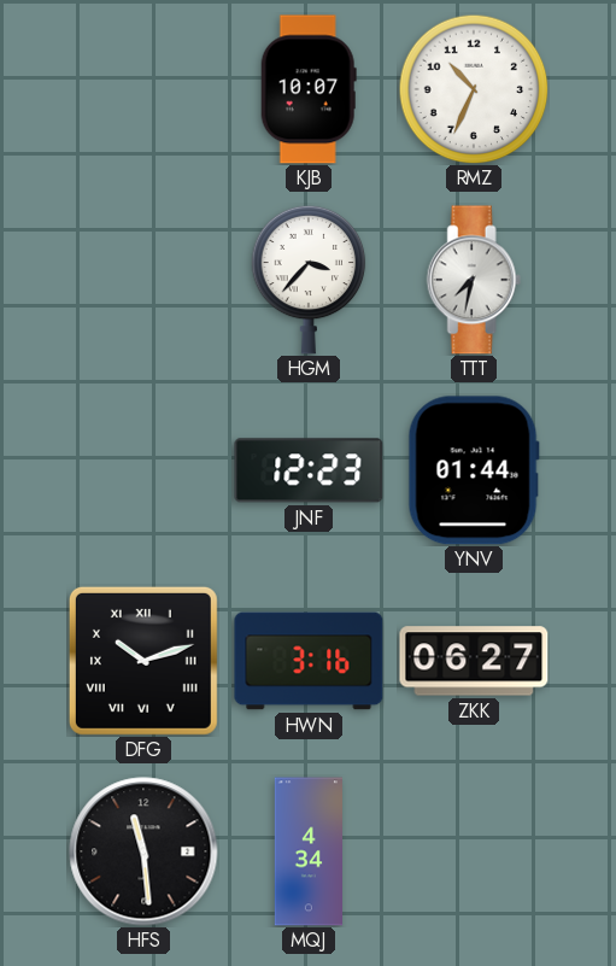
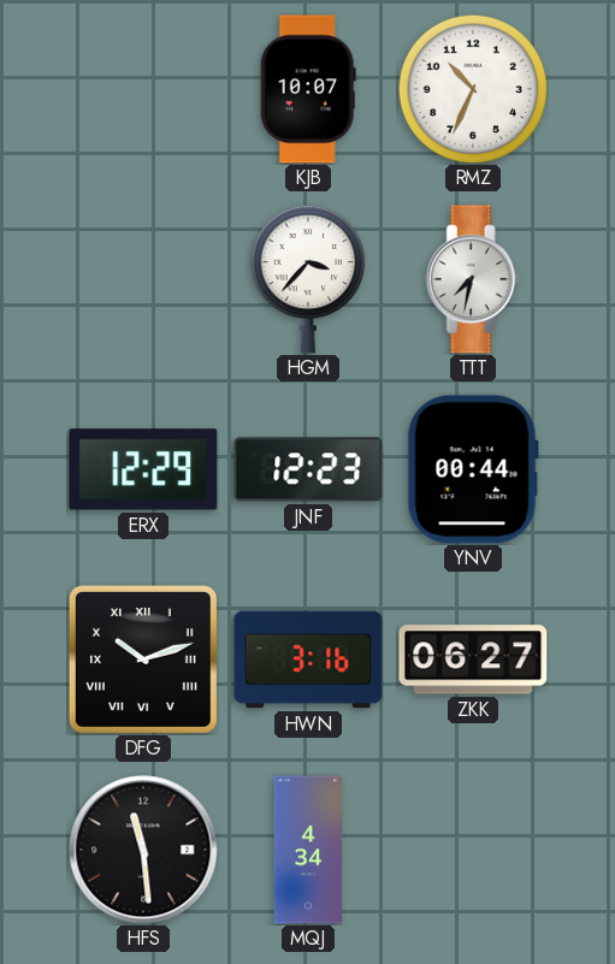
ERX: none -> 12:29
YNV: 01:44 -> 00:44
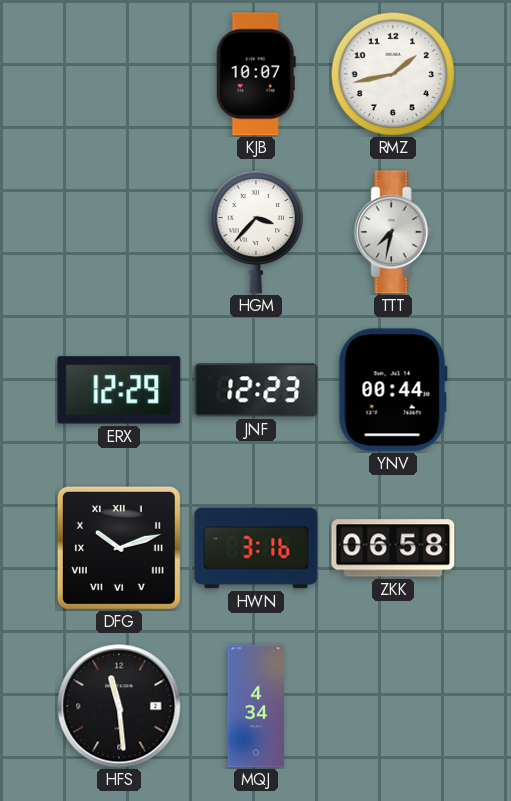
RMZ: 10:34 -> 1:43
ZKK: 06:27 -> 06:58
